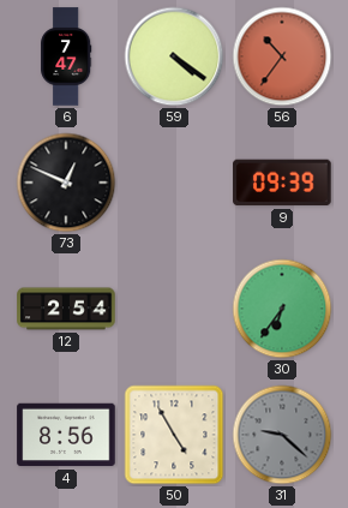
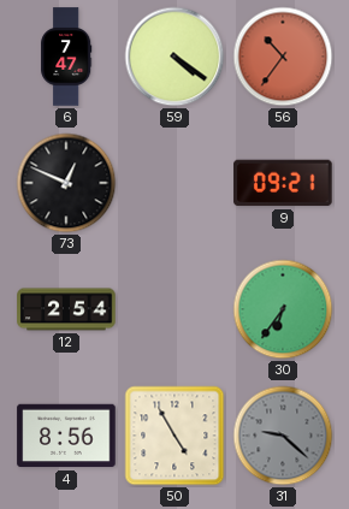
9: 09:39 -> 09:21
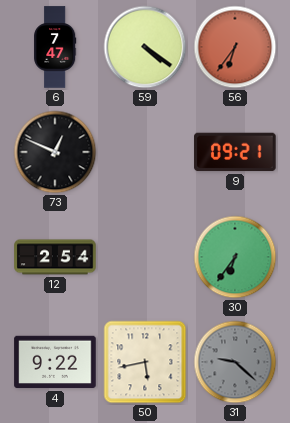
56: 10:36 -> 6:36
4: 8:56 -> 9:22
50: 4:55 -> 5:43
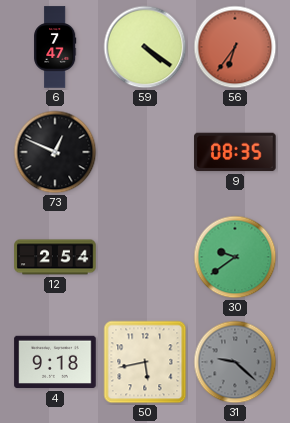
9: 09:21 -> 08:35
30: 6:36 -> 9:39
4: 9:22 -> 9:18
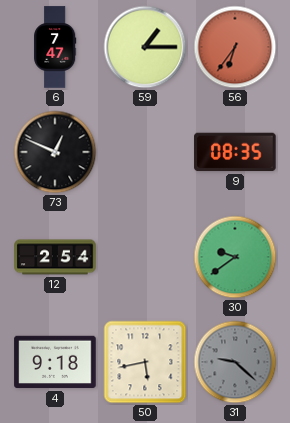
59: 4:21 -> 1:15
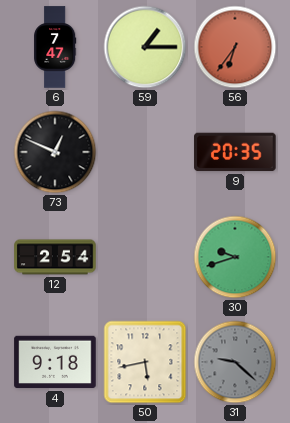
9: 08:35 -> 20:35
30: 9:39 -> 9:42
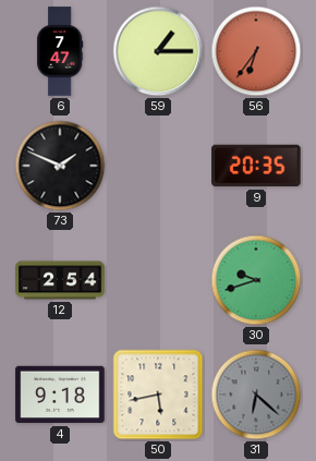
73: 12:49 -> 1:49
31: 9:22 -> 6:22
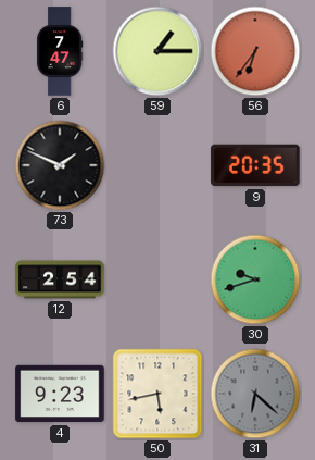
4: 9:18 -> 9:23
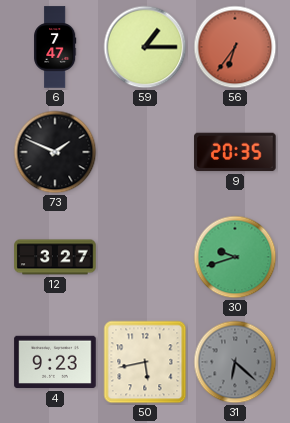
12: 2:54 -> 3:27
